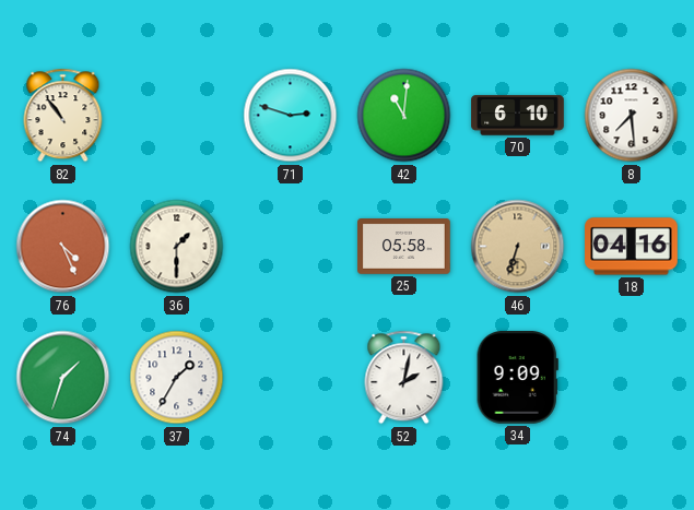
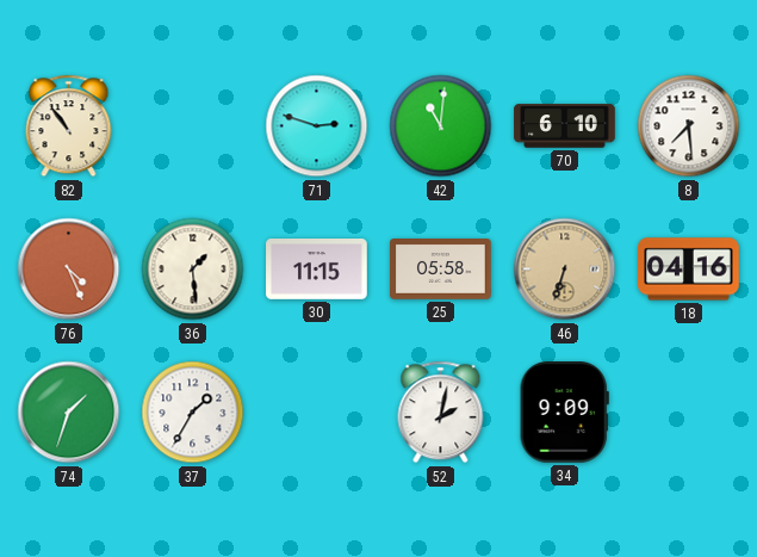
36: 1:30 -> 1:29
30: none -> 11:15
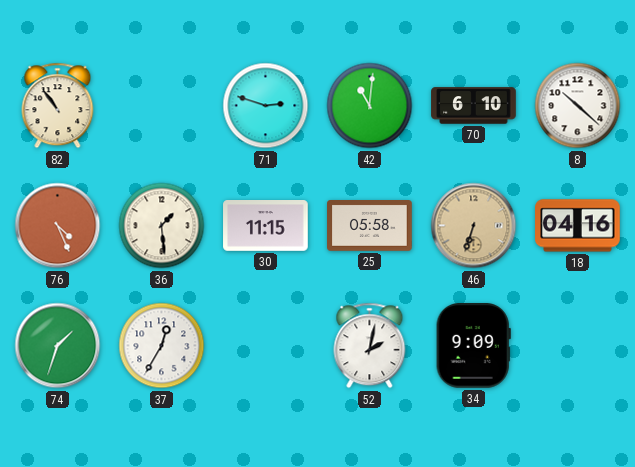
8: 7:29 -> 10:22
37: 1:35 -> 12:35
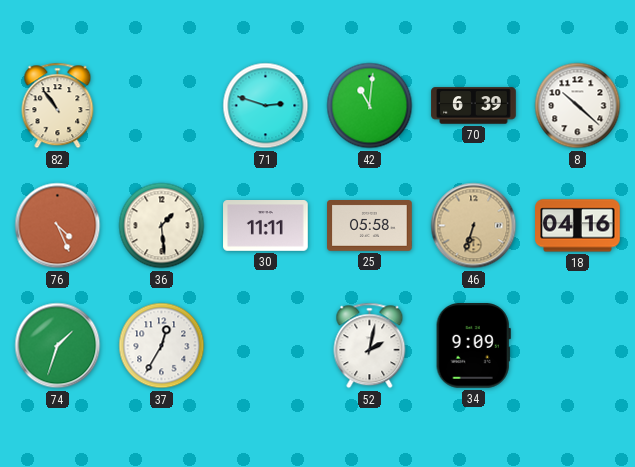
70: 6:10 -> 6:39
30: 11:15 -> 11:11
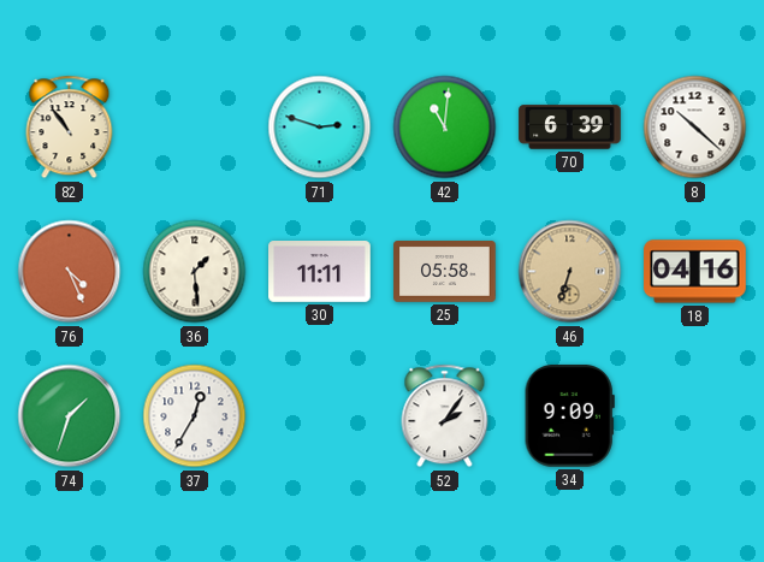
52: 2:02 -> 2:06
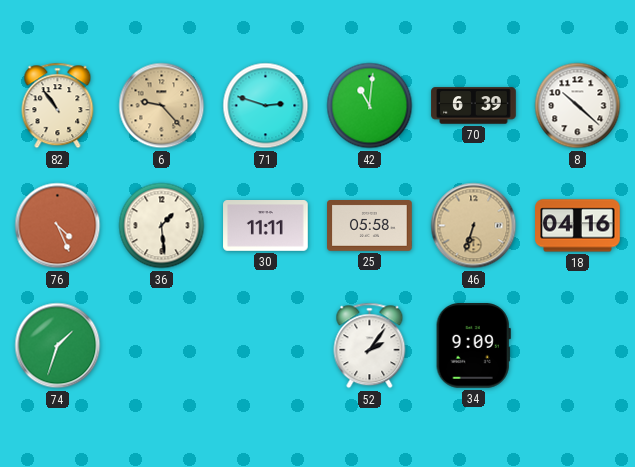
6: none -> 9:23
37: 12:35 -> none
